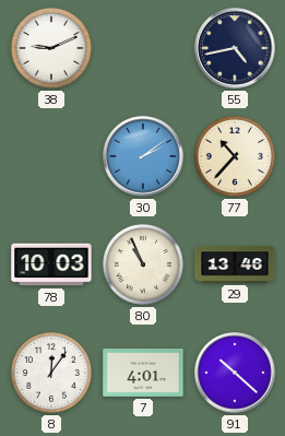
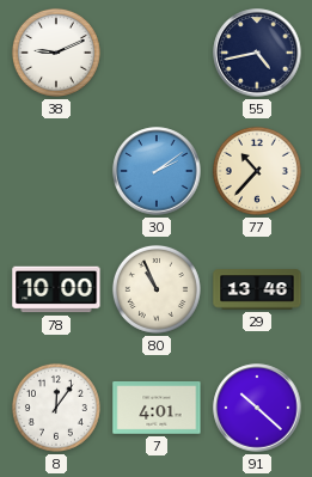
78: 10:03 -> 10:00
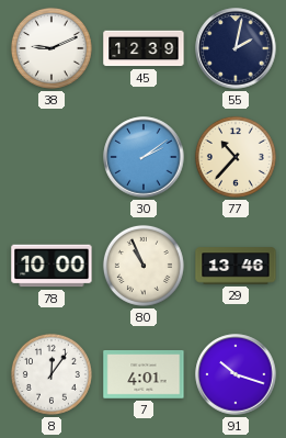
45: none -> 12:39
55: 4:43 -> 2:02
91: 10:22 -> 10:18
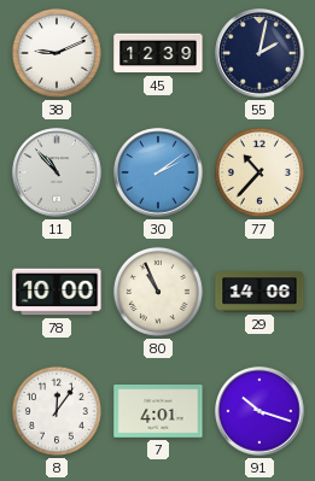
11: none -> 10:53
29: 13:46 -> 14:06
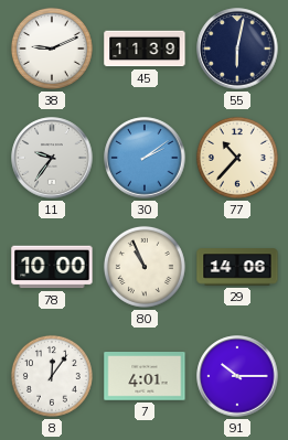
45: 12:39 -> 11:39
55: 2:02 -> 6:02
11: 10:53 -> 9:36
91: 10:18 -> 10:15
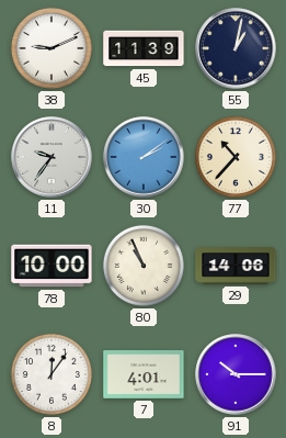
55: 6:02 -> 1:02
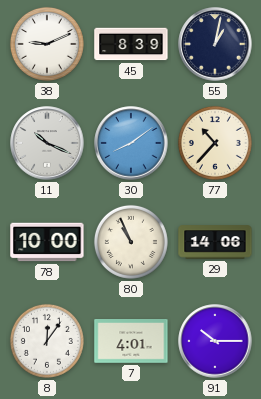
45: 11:39 -> 8:39
11: 9:36 -> 10:19
30: 2:09 -> 8:09
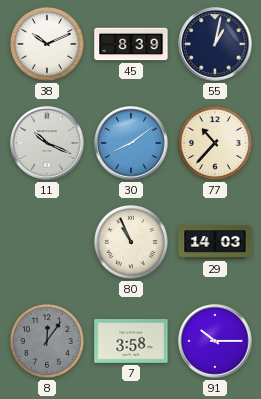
38: 9:11 -> 10:11
78: 10:00 -> none
29: 14:06 -> 14:03
8 dial: white -> grey
7: 4:01 -> 3:58
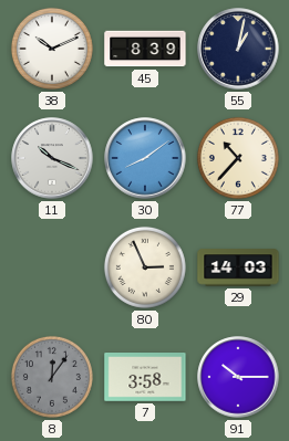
80: 10:56 -> 2:56
